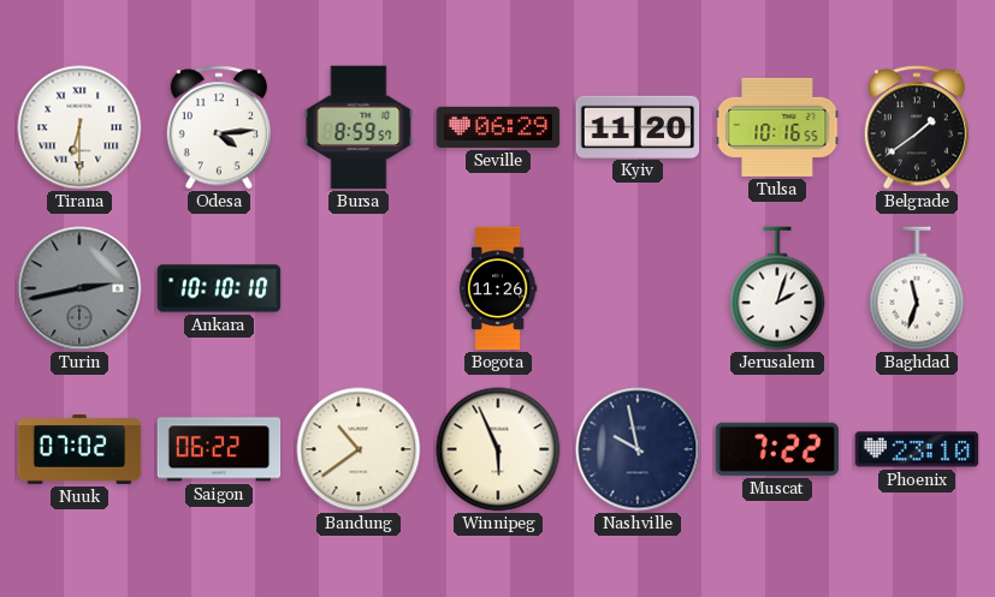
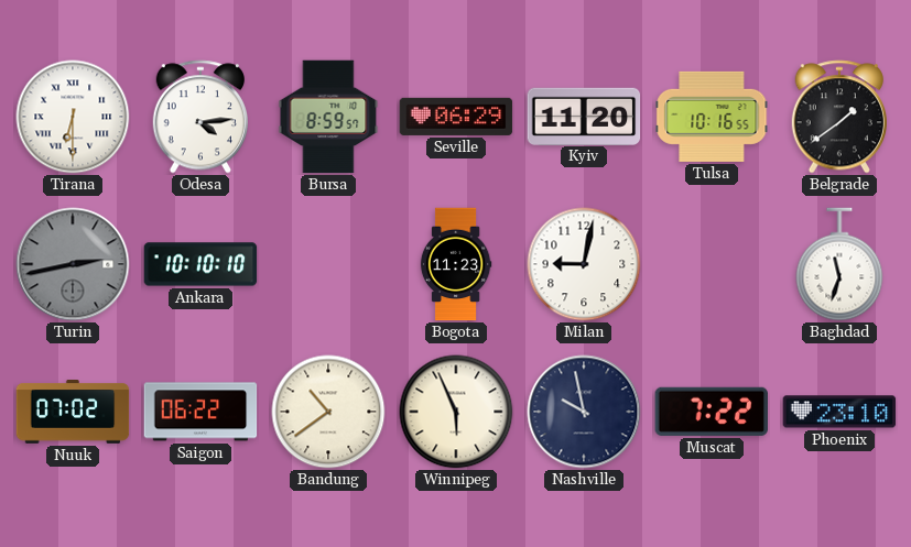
Bogota: 11:26 -> 11:23
Milan: none -> 9:02
Jerusalem: 2:03 -> none
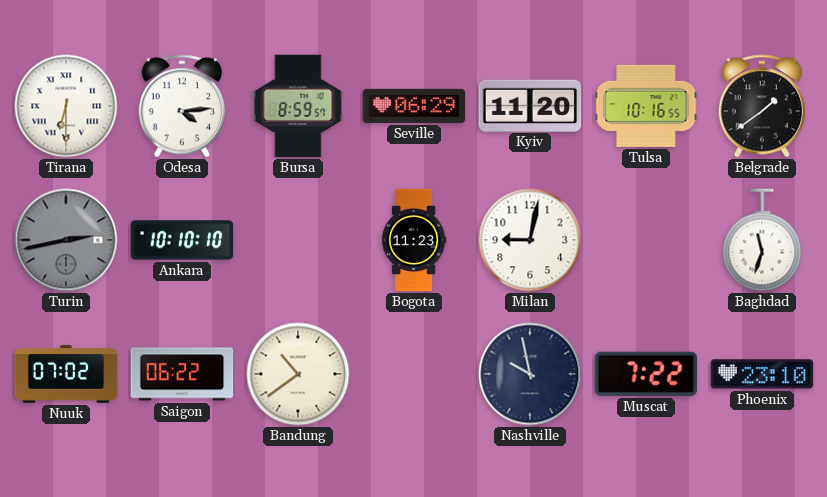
Winnipeg: 5:56 -> none
